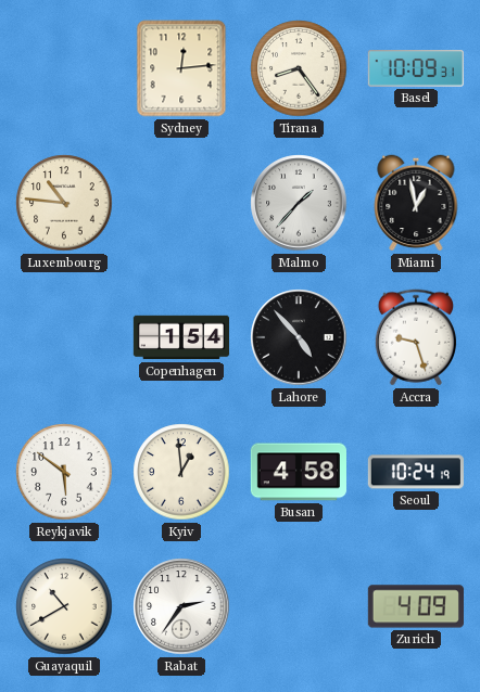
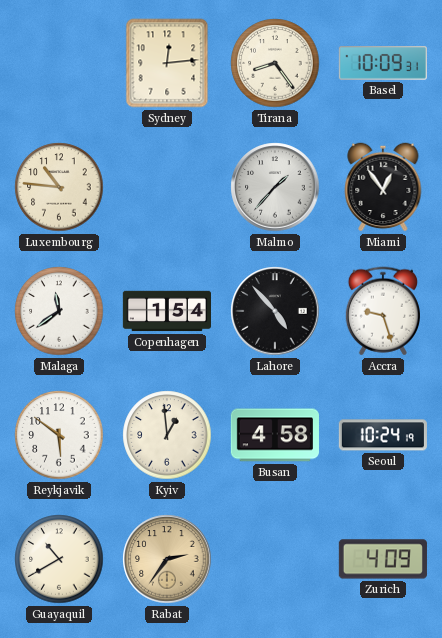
Miami: 12:58 -> 12:54
Malaga: none -> 11:39
Rabat dial: white -> champagne
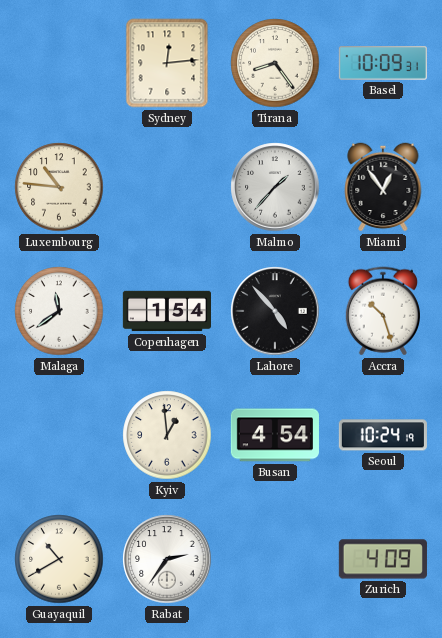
Accra: 9:27 -> 10:27
Reykjavik: 5:51 -> none
Busan: 4:58 -> 4:54
Rabat dial: champagne -> white
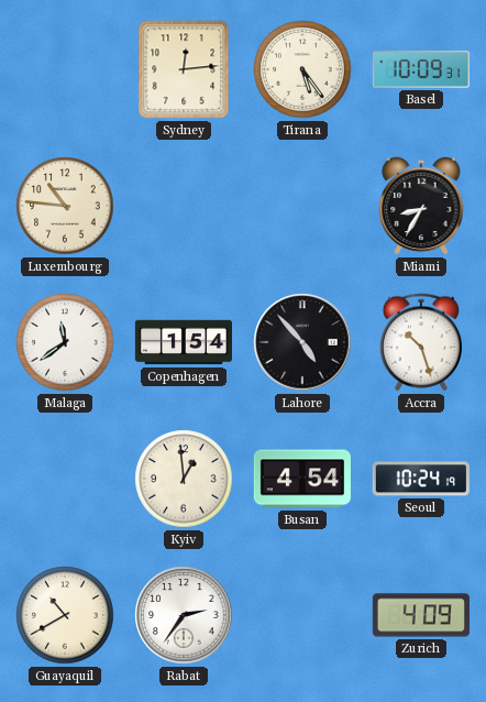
Tirana: 8:24 -> 5:24
Malmo: 1:37 -> none
Miami: 12:54 -> 8:35
